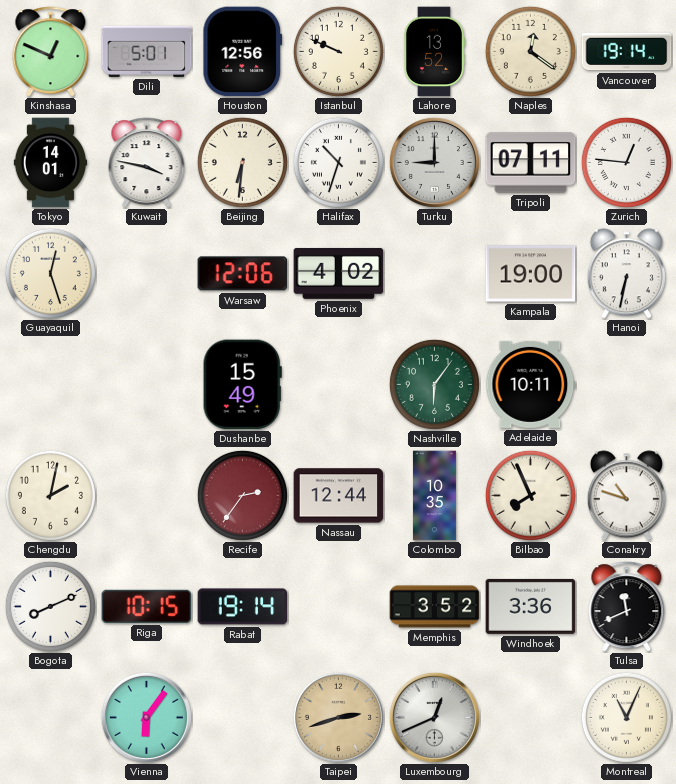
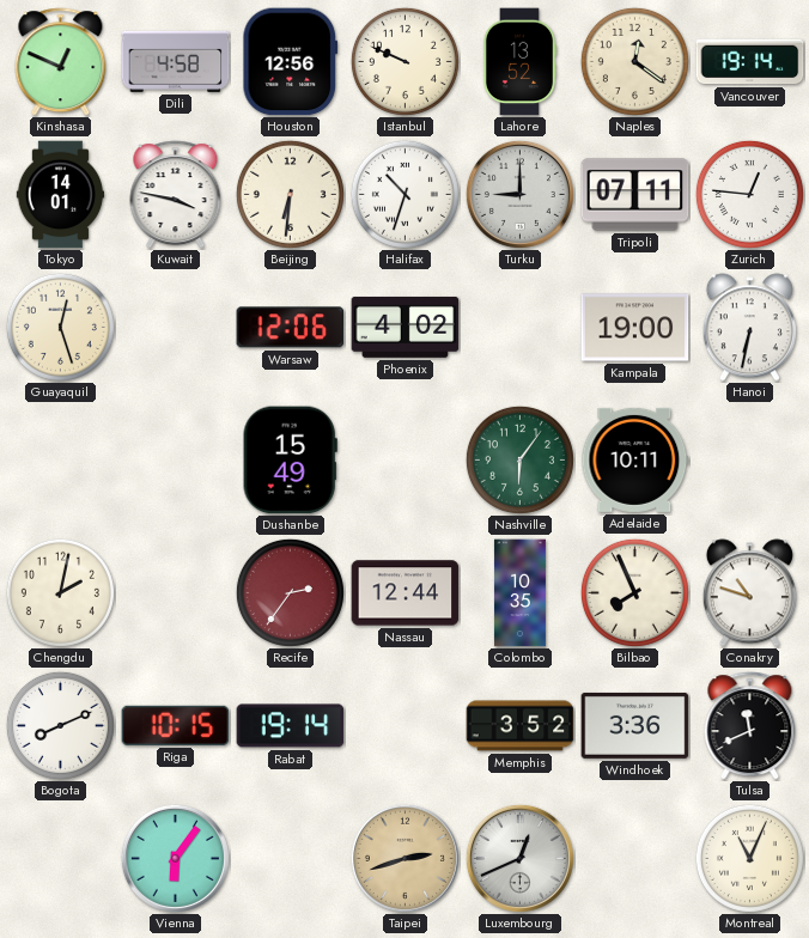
Dili: 5:01 -> 4:58
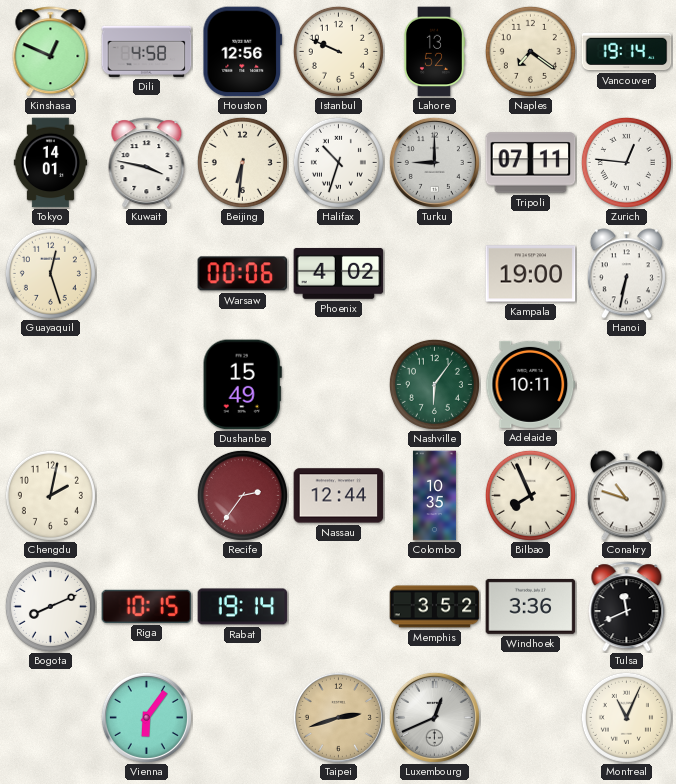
Naples: 12:21 -> 7:21
Warsaw: 12:06 -> 00:06
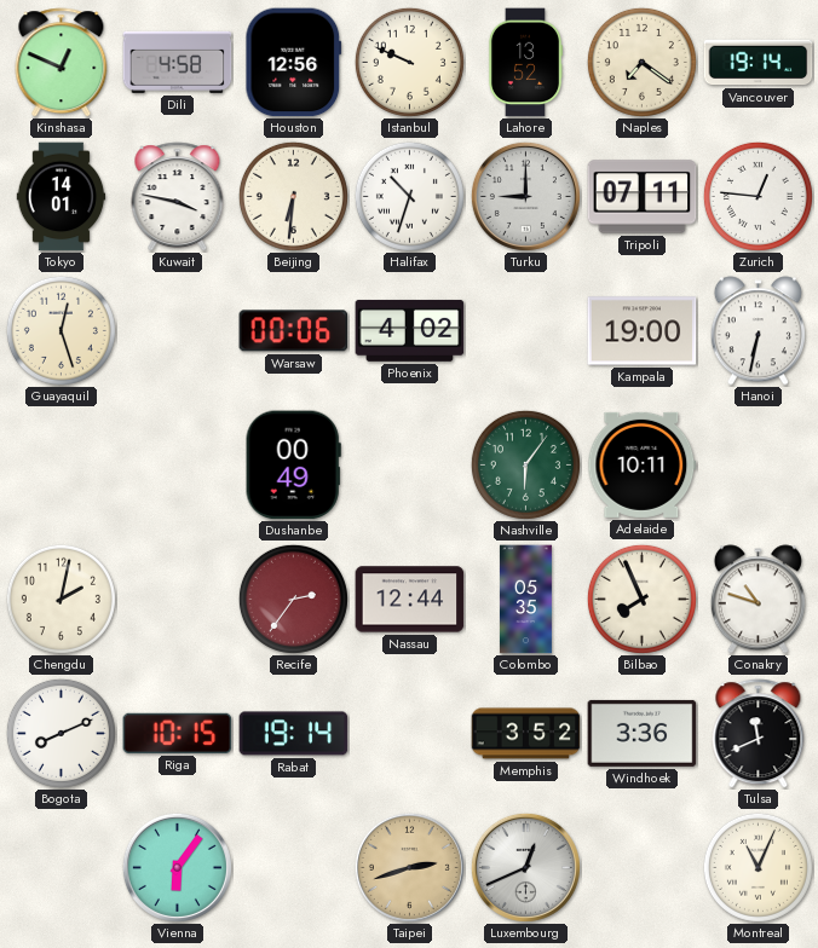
Dushanbe: 15:49 -> 00:49
Colombo: 10:35 -> 05:35
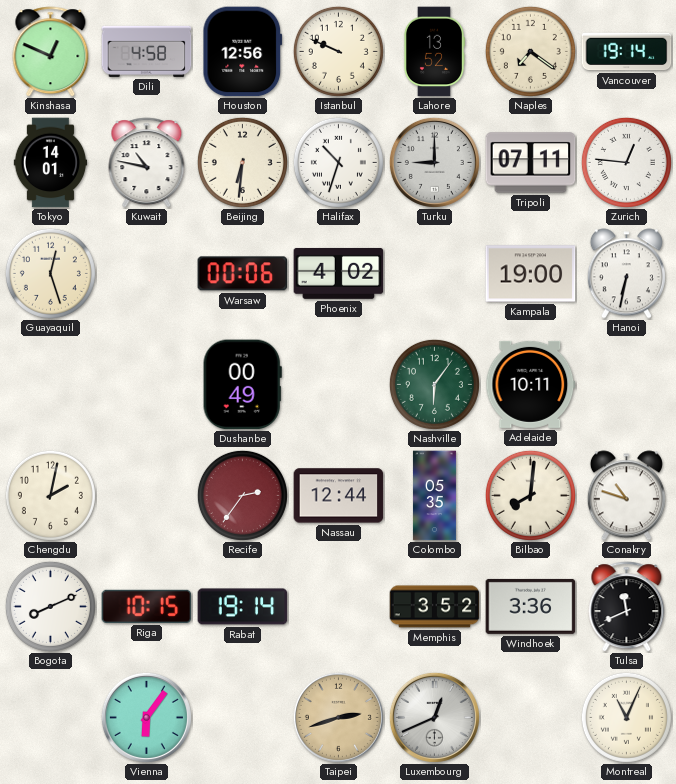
Kuwait: 3:47 -> 10:47
Bilbao: 7:56 -> 8:01
